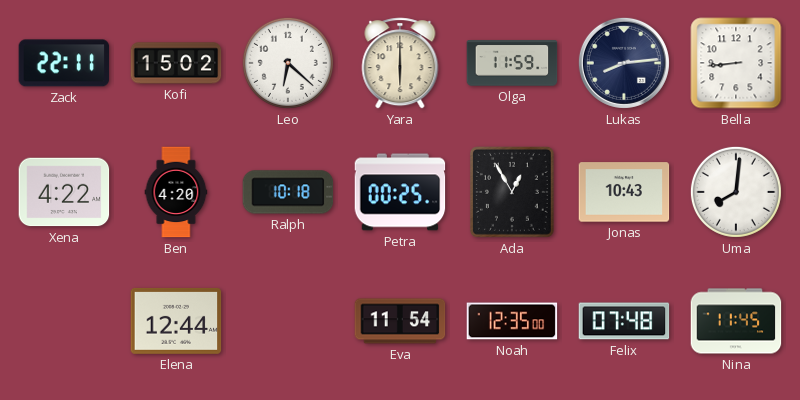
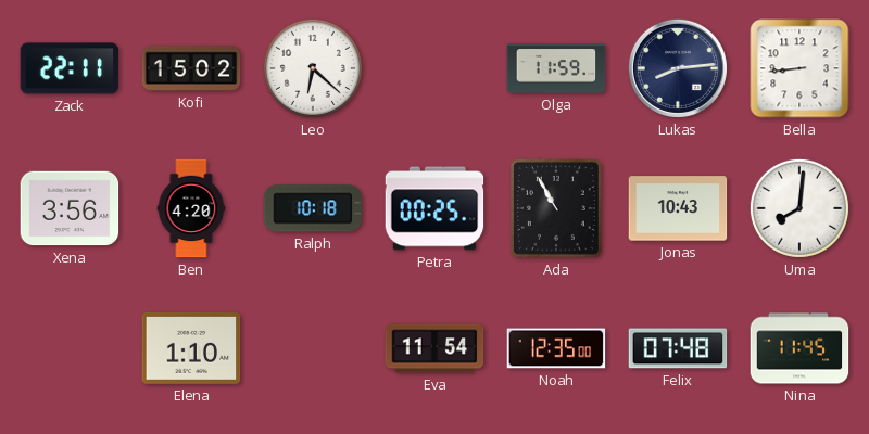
Yara: 6:00 -> none
Xena: 4:22 -> 3:56
Ada: 12:55 -> 10:55
Elena: 12:44 -> 1:10
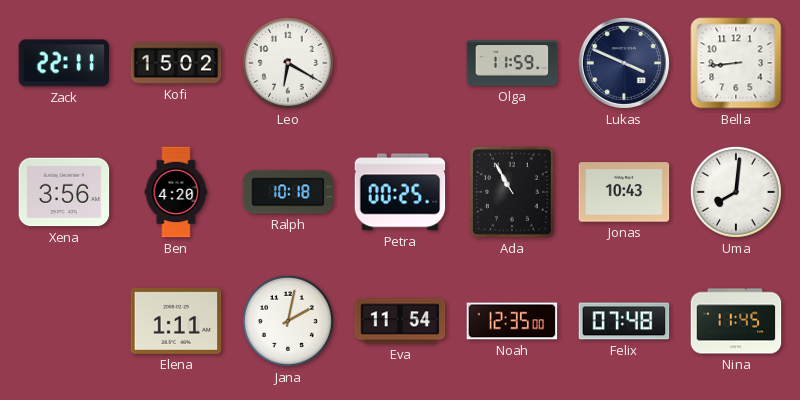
Leo: 6:22 -> 6:20
Lukas: 8:14 -> 3:49
Elena: 1:10 -> 1:11
Jana: none -> 2:02
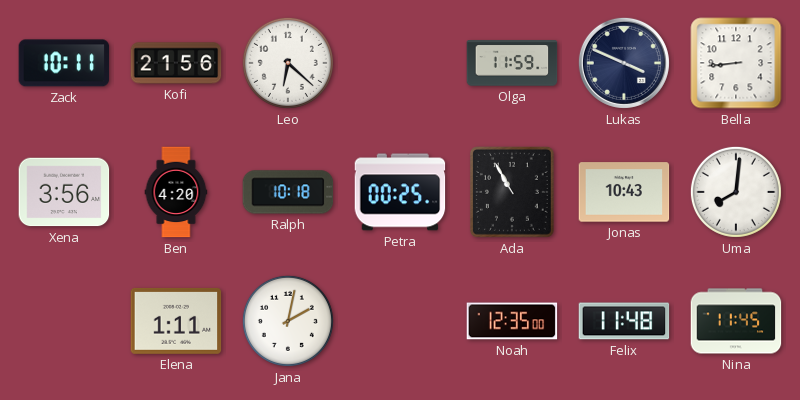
Zack: 22:11 -> 10:11
Kofi: 15:02 -> 21:56
Leo: 6:20 -> 6:22
Eva: 11:54 -> none
Felix: 07:48 -> 11:48
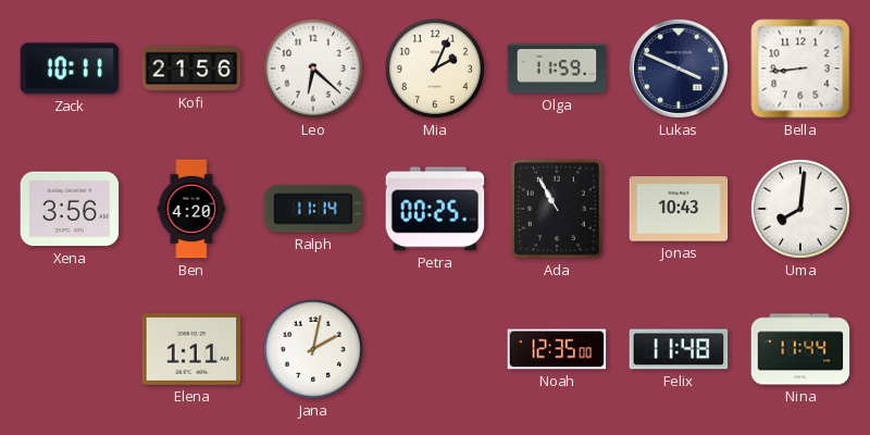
Mia: none -> 2:04
Ralph: 10:18 -> 11:14
Nina: 11:45 -> 11:44
